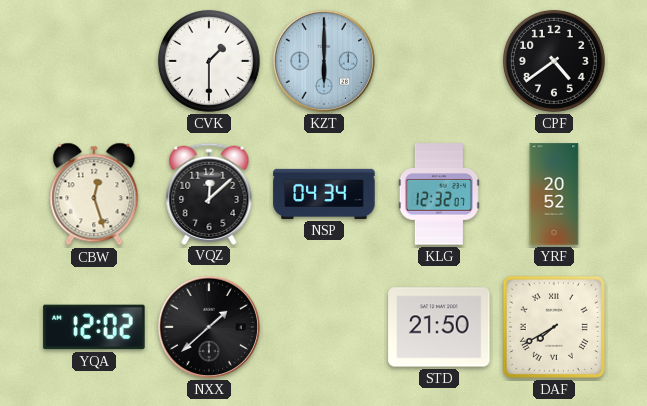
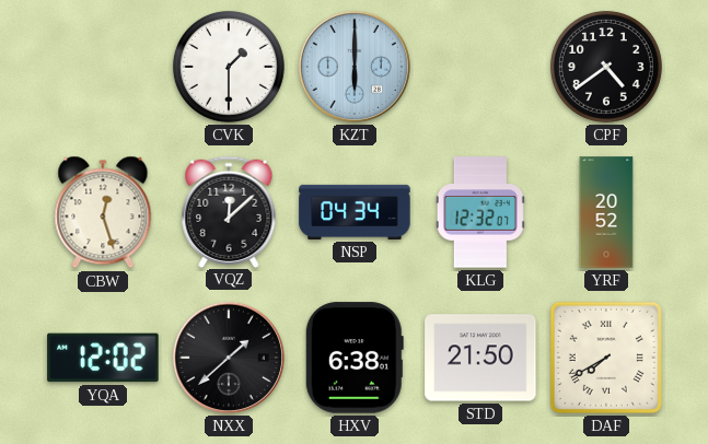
HXV: none -> 6:38
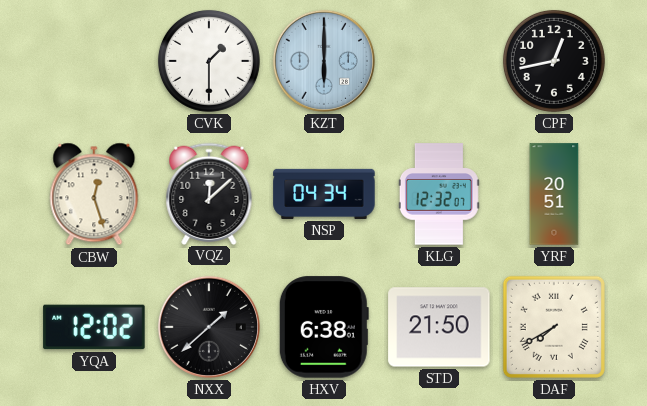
CPF: 4:39 -> 12:43
YRF: 20:52 -> 20:51
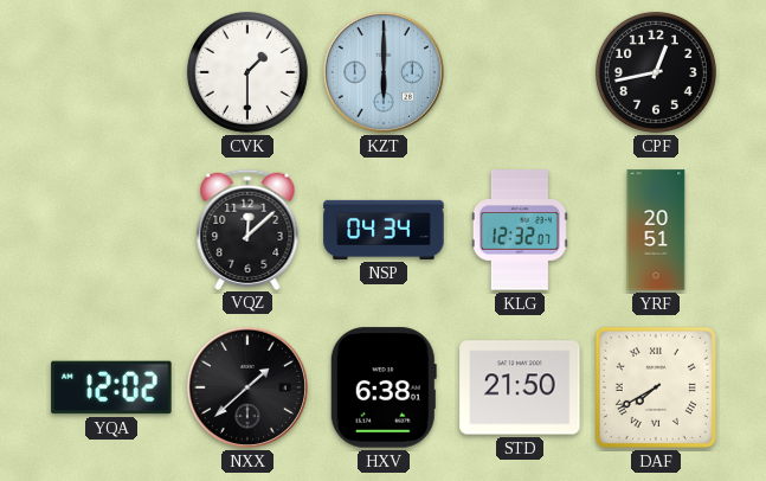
CBW: 12:27 -> none
